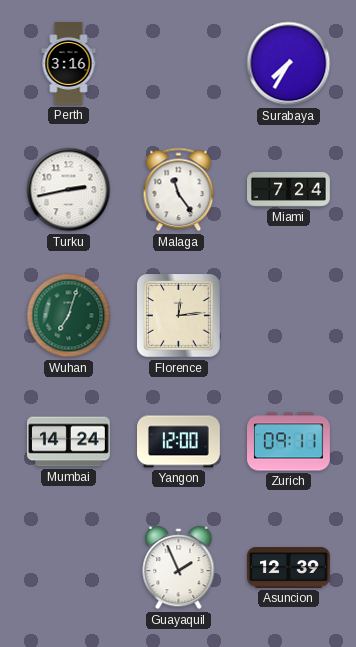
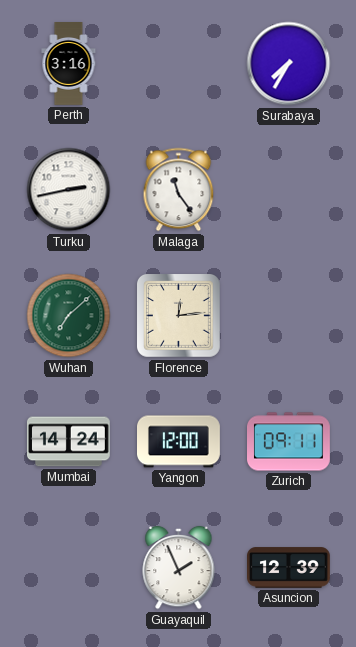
Miami: 7:24 -> none
Wuhan: 7:03 -> 7:08
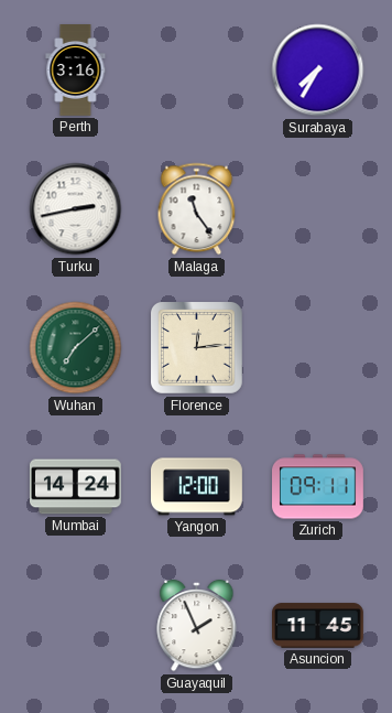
Asuncion: 12:39 -> 11:45
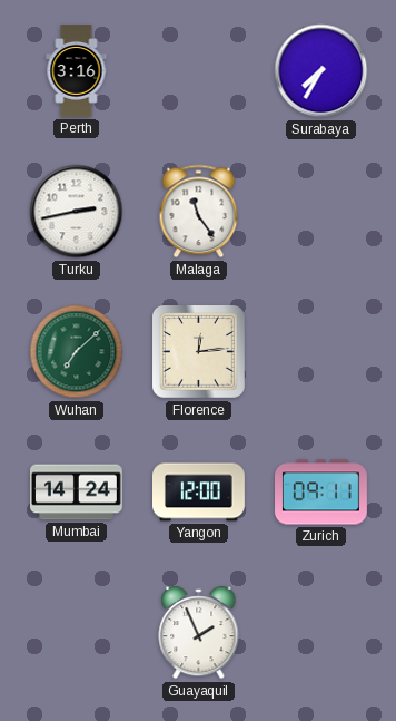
Asuncion: 11:45 -> none
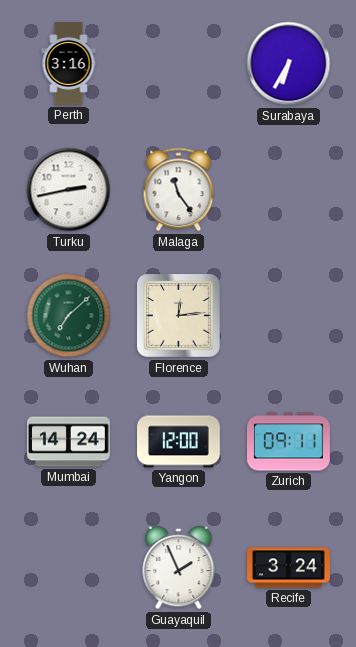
Surabaya: 7:35 -> 6:35
Recife: none -> 3:24
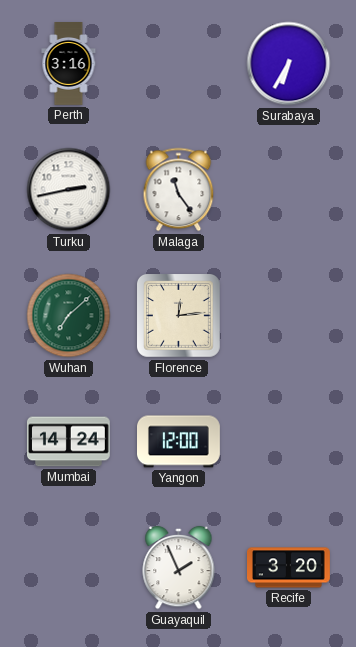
Zurich: 09:11 -> none
Recife: 3:24 -> 3:20
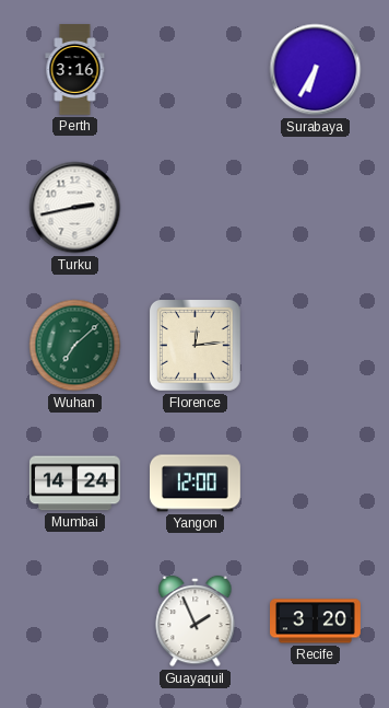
Malaga: 11:24 -> none
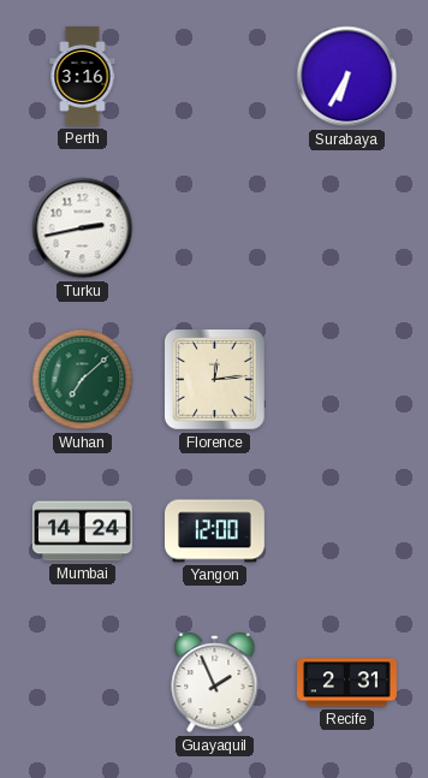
Recife: 3:20 -> 2:31
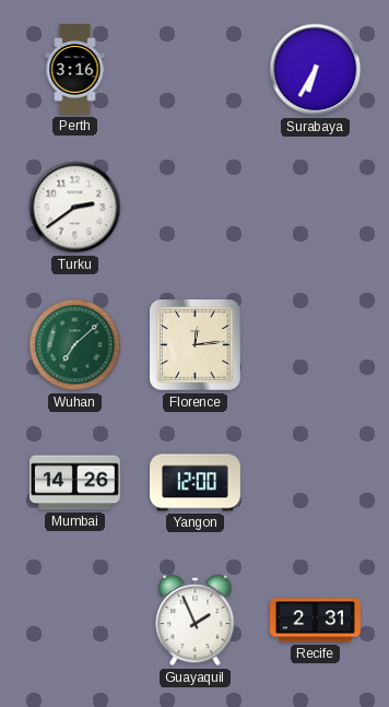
Turku: 2:43 -> 2:39
Mumbai: 14:24 -> 14:26
